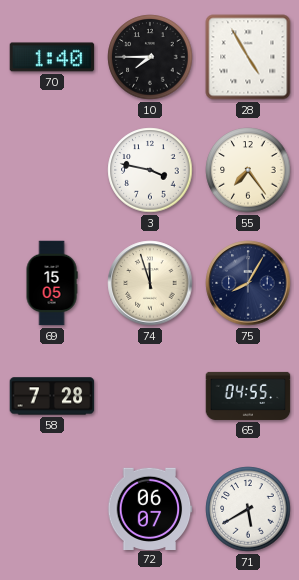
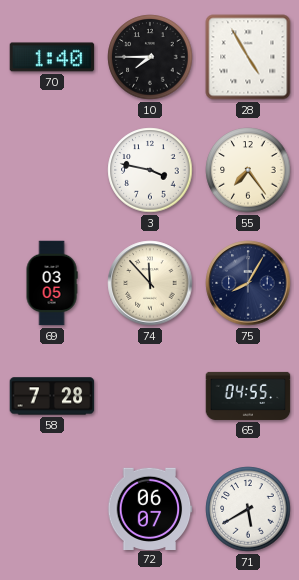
69: 15:05 -> 03:05
74: 11:57 -> 11:53
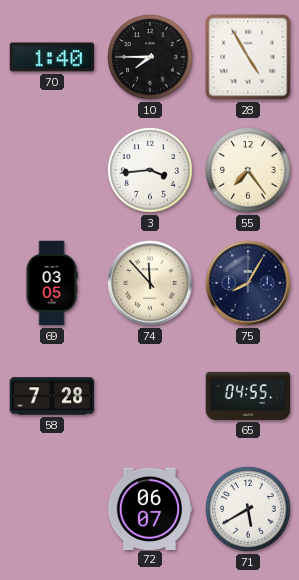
3: 3:47 -> 3:44
